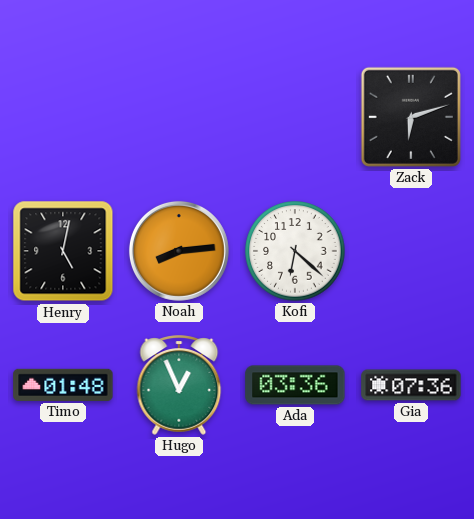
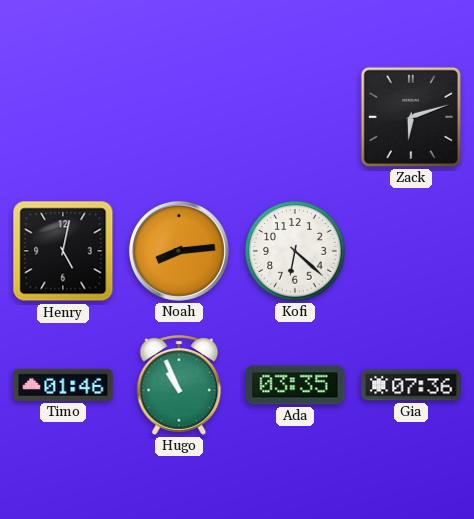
Timo: 01:48 -> 01:46
Hugo: 12:56 -> 10:56
Ada: 03:36 -> 03:35
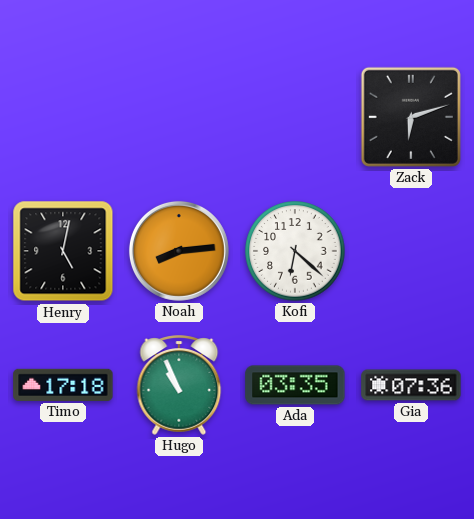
Timo: 01:46 -> 17:18
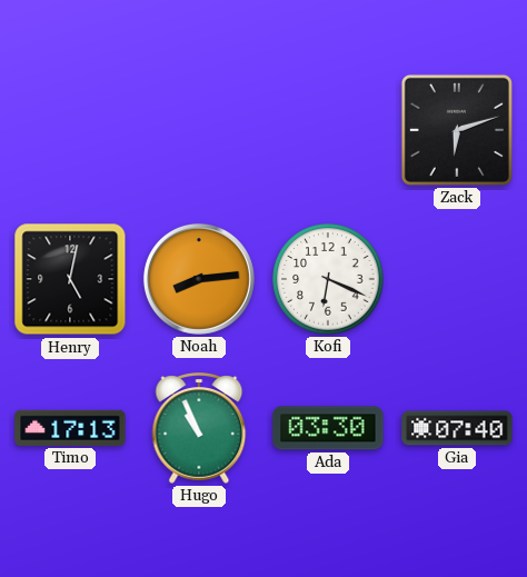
Kofi: 6:22 -> 6:19
Timo: 17:18 -> 17:13
Ada: 03:35 -> 03:30
Gia: 07:36 -> 07:40
